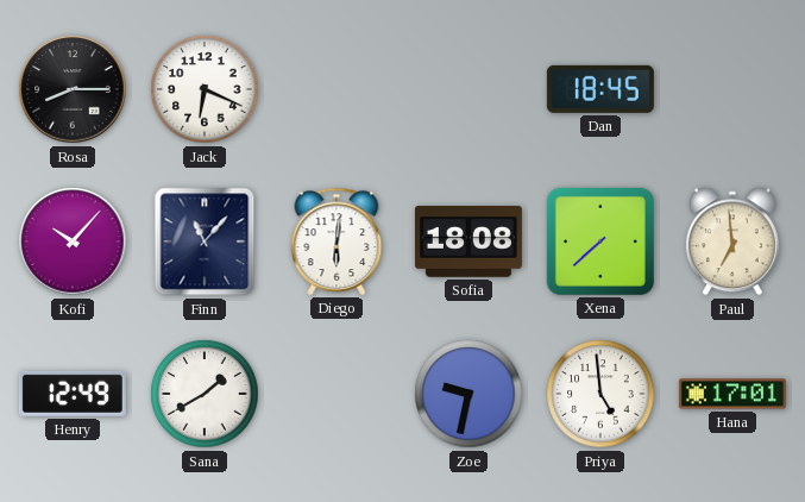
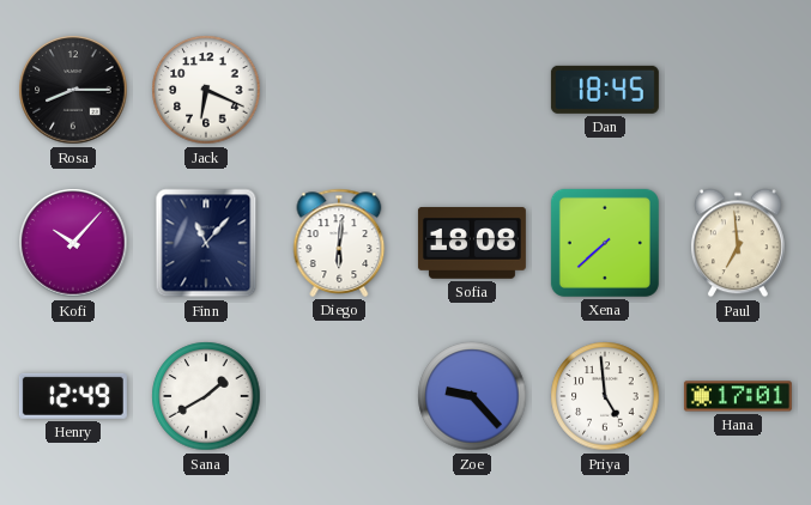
Zoe: 9:32 -> 9:23
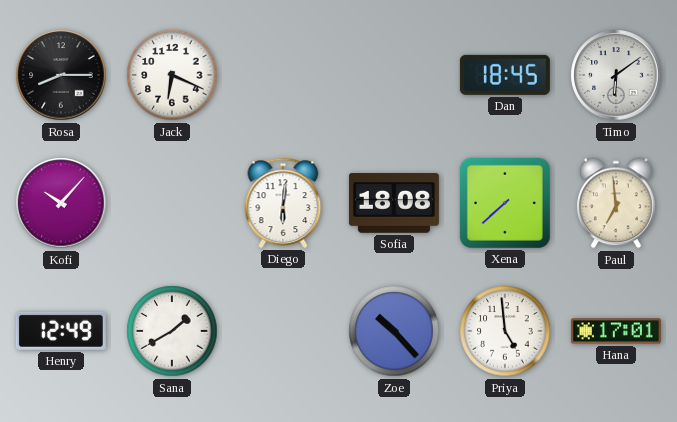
Timo: none -> 6:09
Finn: 11:07 -> none
Zoe: 9:23 -> 10:23
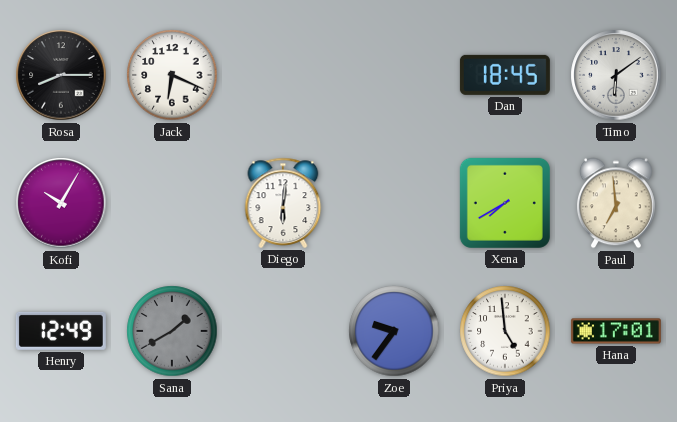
Kofi: 10:07 -> 10:05
Sofia: 18:08 -> none
Xena: 7:38 -> 7:40
Sana dial: white -> grey
Zoe: 10:23 -> 9:36
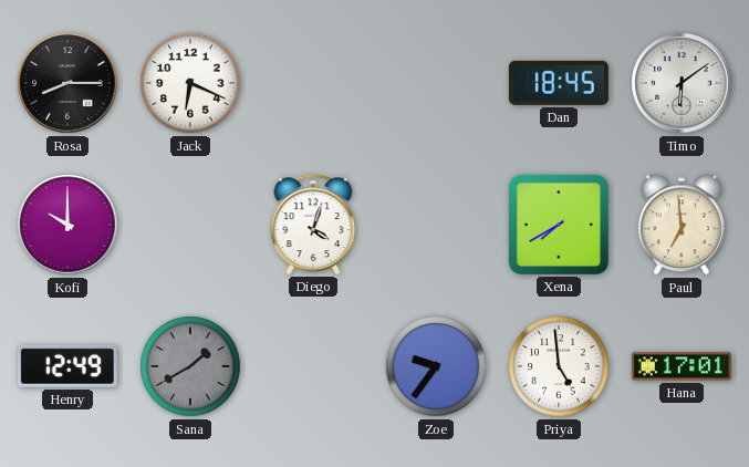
Kofi: 10:05 -> 10:00
Diego: 6:01 -> 4:03
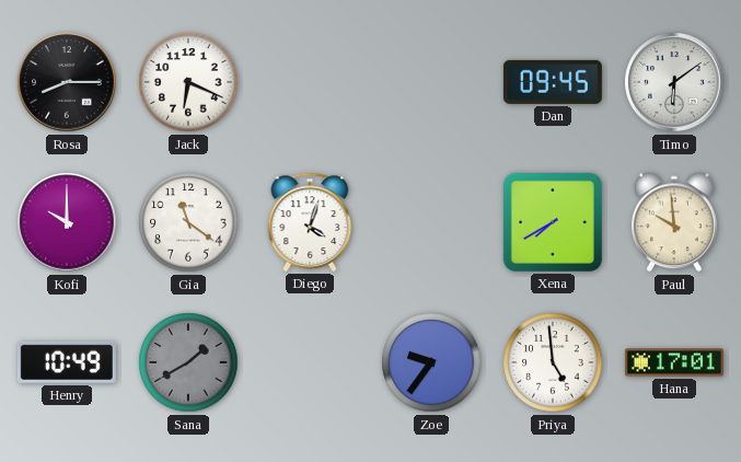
Dan: 18:45 -> 09:45
Gia: none -> 11:21
Paul: 6:59 -> 9:59
Henry: 12:49 -> 10:49
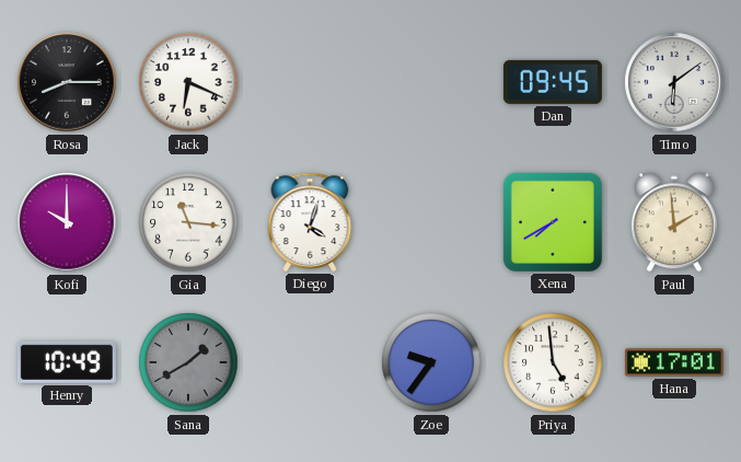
Gia: 11:21 -> 11:16
Paul: 9:59 -> 1:59
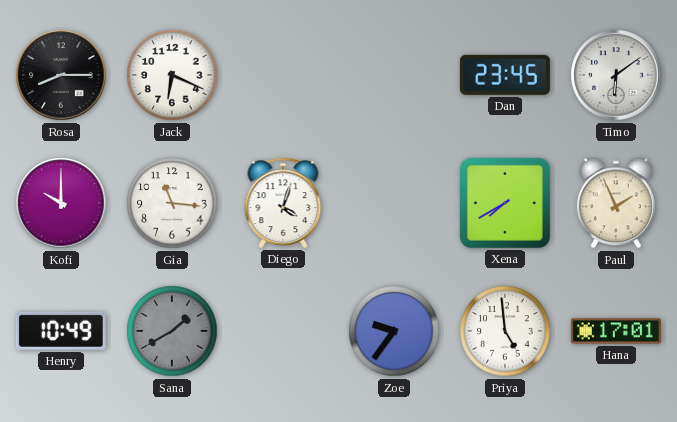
Dan: 09:45 -> 23:45
Paul: 1:59 -> 1:56
